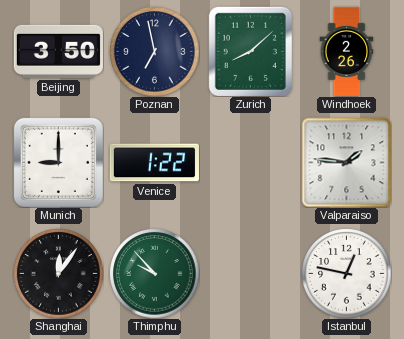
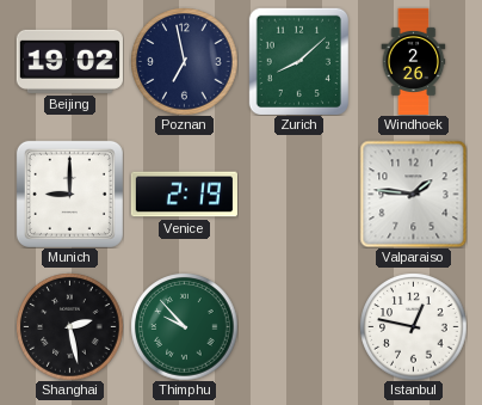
Beijing: 3:50 -> 19:02
Venice: 1:22 -> 2:19
Shanghai: 12:06 -> 2:28
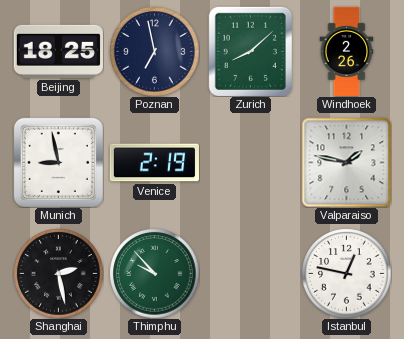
Beijing: 19:02 -> 18:25
Munich: 9:00 -> 8:58
Valparaiso: 1:46 -> 1:47
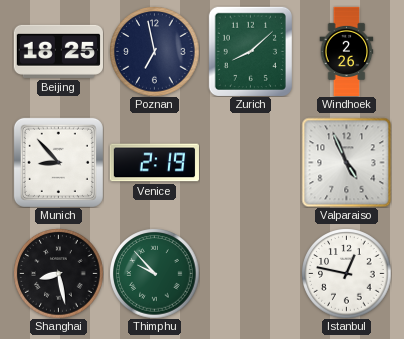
Munich: 8:58 -> 8:53
Valparaiso: 1:47 -> 4:56
Shanghai: 2:28 -> 8:28
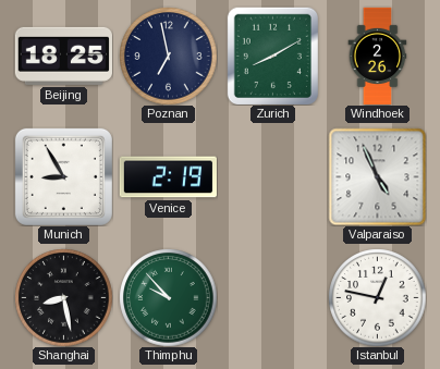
Zurich: 8:08 -> 8:10
Munich: 8:53 -> 8:55
